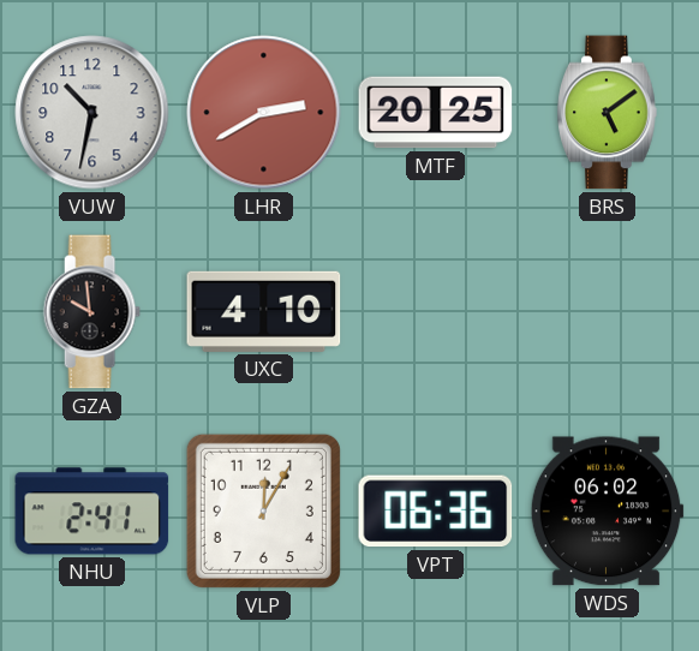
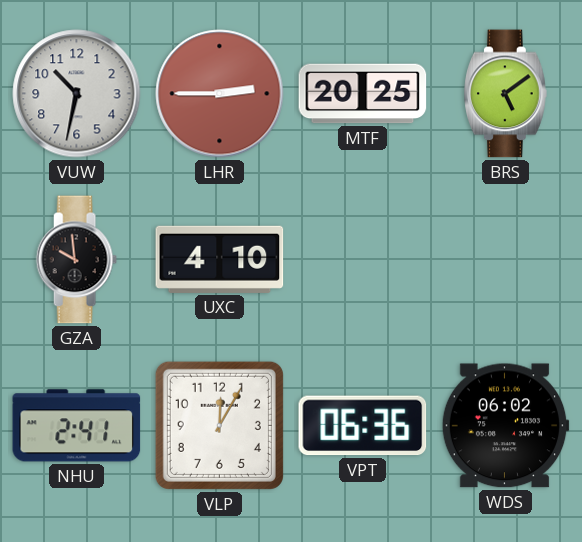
LHR: 2:40 -> 2:45
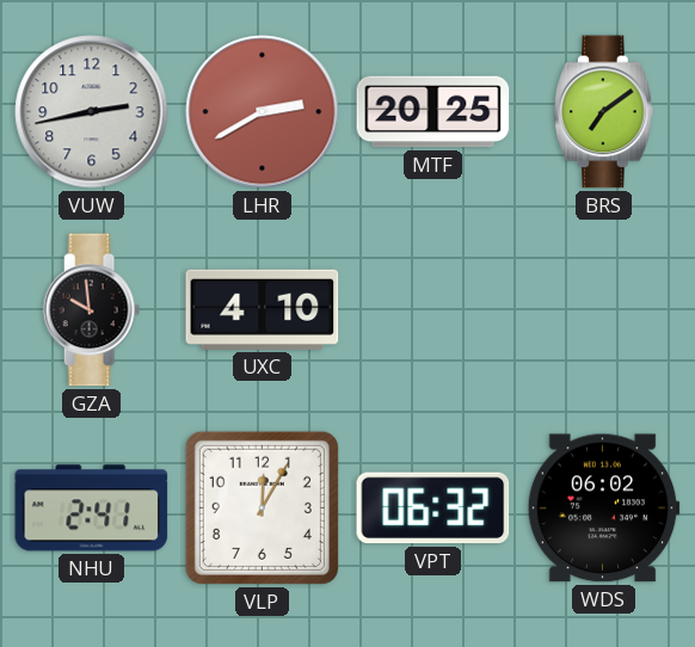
VUW: 10:32 -> 2:43
LHR: 2:45 -> 2:40
BRS: 5:09 -> 7:09
VPT: 06:36 -> 06:32
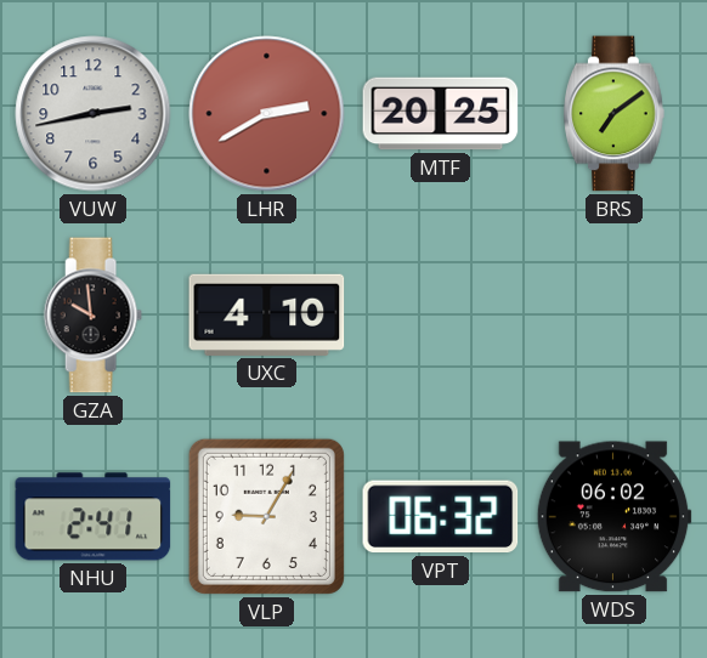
VLP: 12:05 -> 9:05
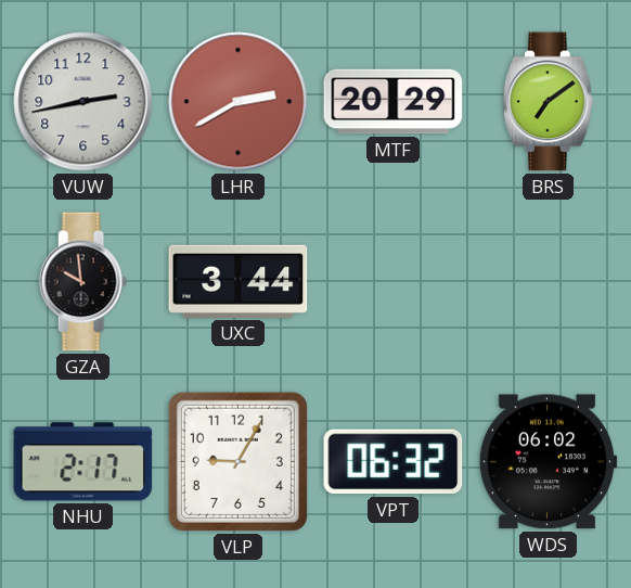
MTF: 20:25 -> 20:29
UXC: 4:10 -> 3:44
NHU: 2:41 -> 2:17
